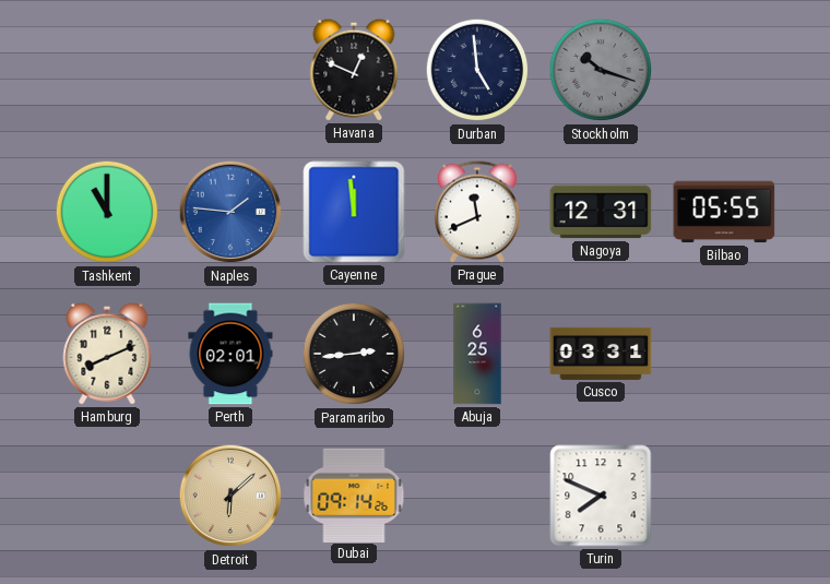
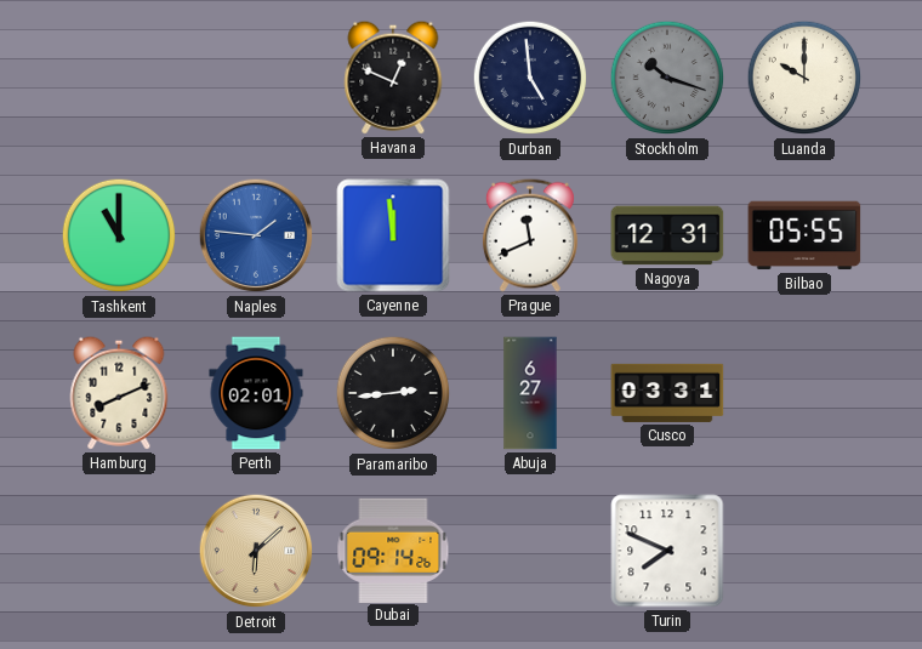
Luanda: none -> 10:00
Abuja: 6:25 -> 6:27
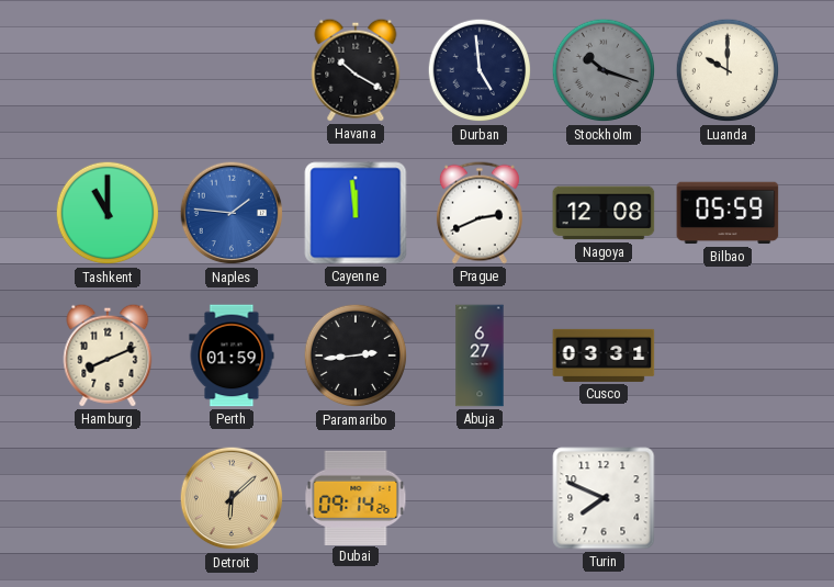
Havana: 12:49 -> 10:20
Prague: 11:41 -> 2:41
Nagoya: 12:31 -> 12:08
Bilbao: 05:55 -> 05:59
Perth: 02:01 -> 01:59
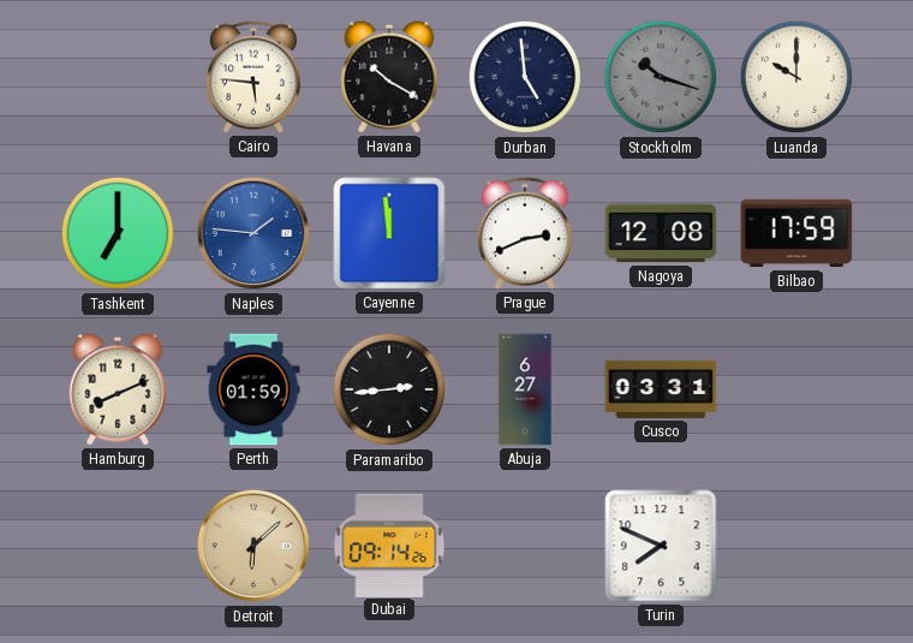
Cairo: none -> 5:46
Tashkent: 11:00 -> 7:00
Bilbao: 05:59 -> 17:59
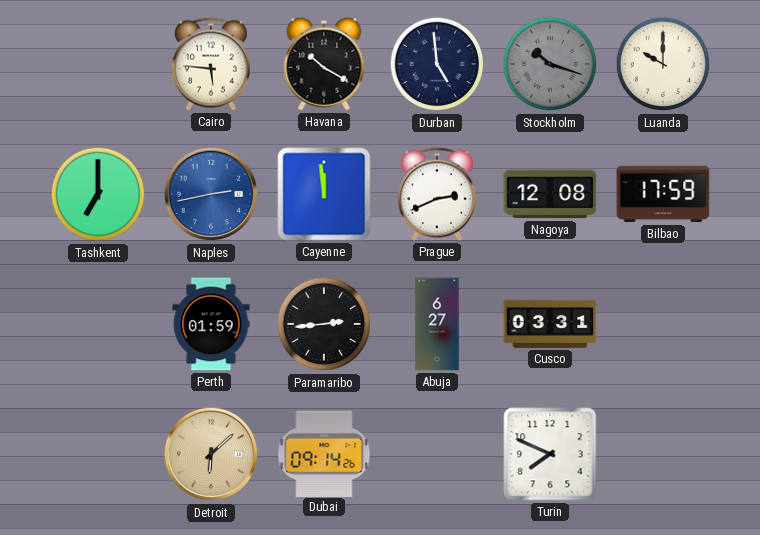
Naples: 1:46 -> 2:43
Hamburg: 8:11 -> none
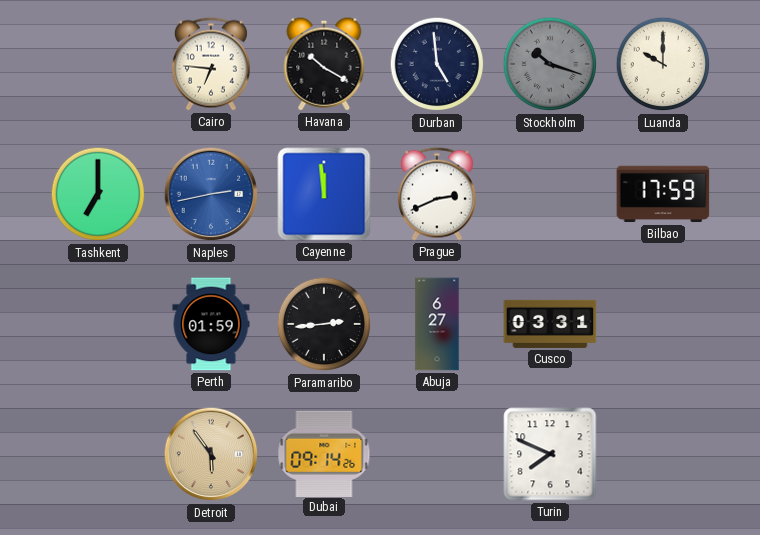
Cairo: 5:46 -> 6:46
Nagoya: 12:08 -> none
Detroit: 6:08 -> 5:54
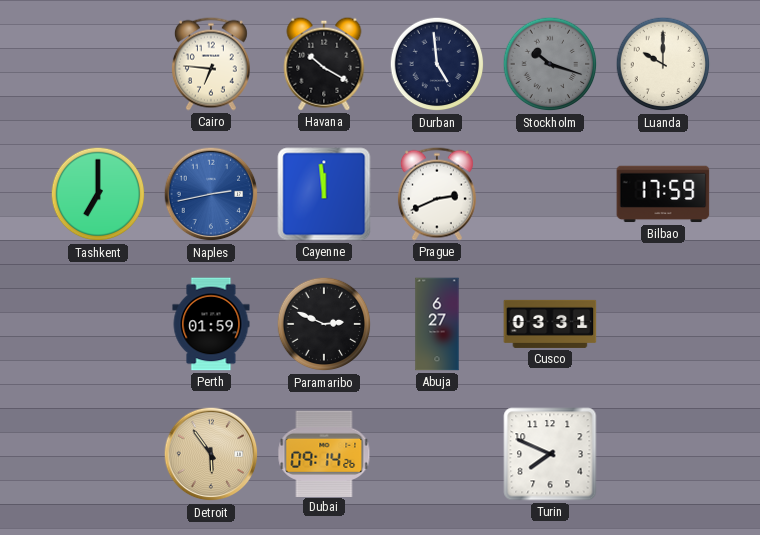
Paramaribo: 2:44 -> 2:49
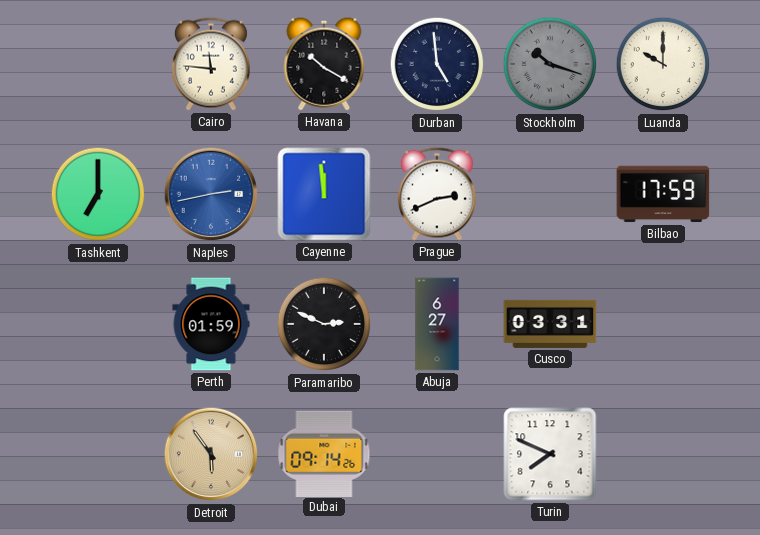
Cairo: 6:46 -> 11:46
